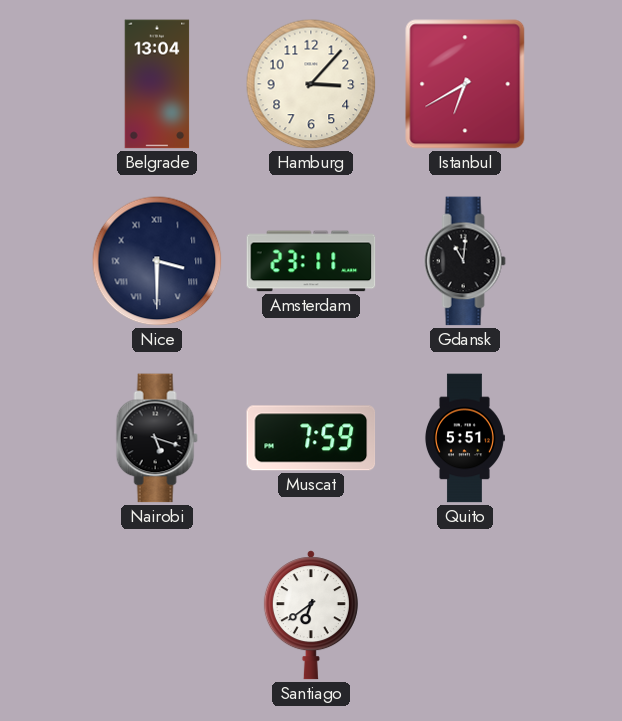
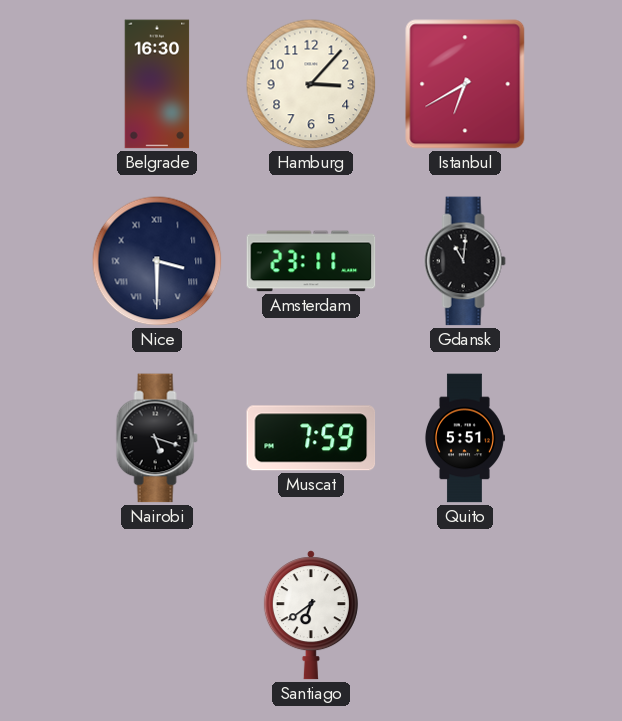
Belgrade: 13:04 -> 16:30
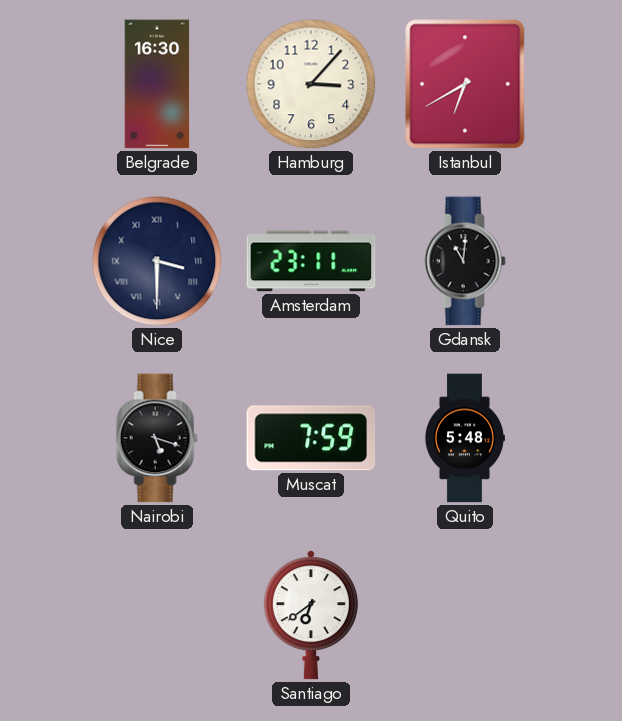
Quito: 5:51 -> 5:48
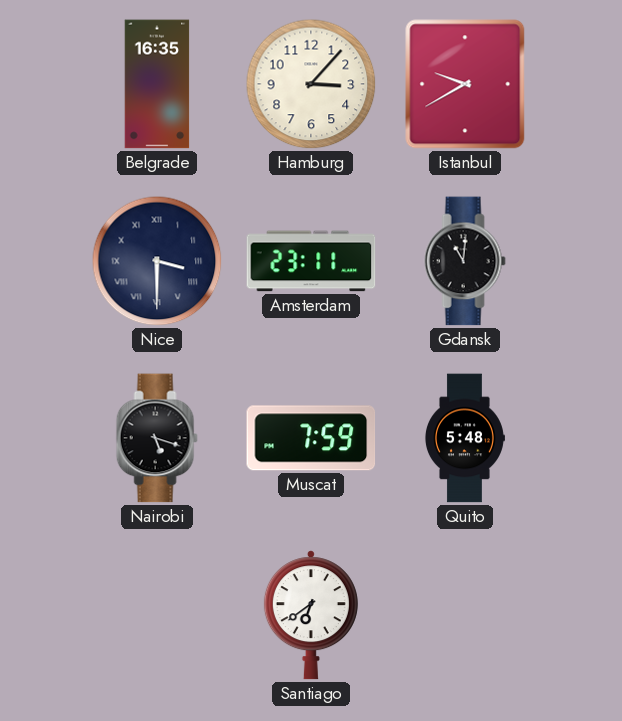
Belgrade: 16:30 -> 16:35
Istanbul: 6:40 -> 9:40
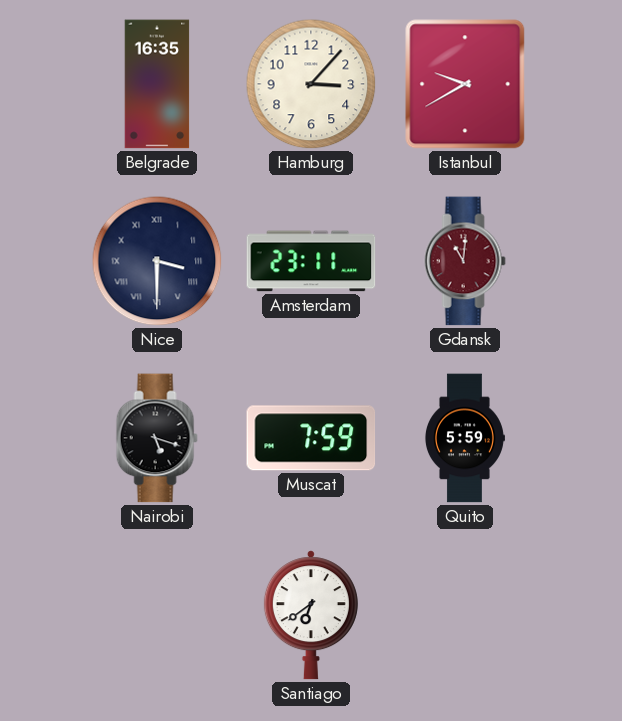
Gdansk dial: black -> burgundy
Quito: 5:48 -> 5:59
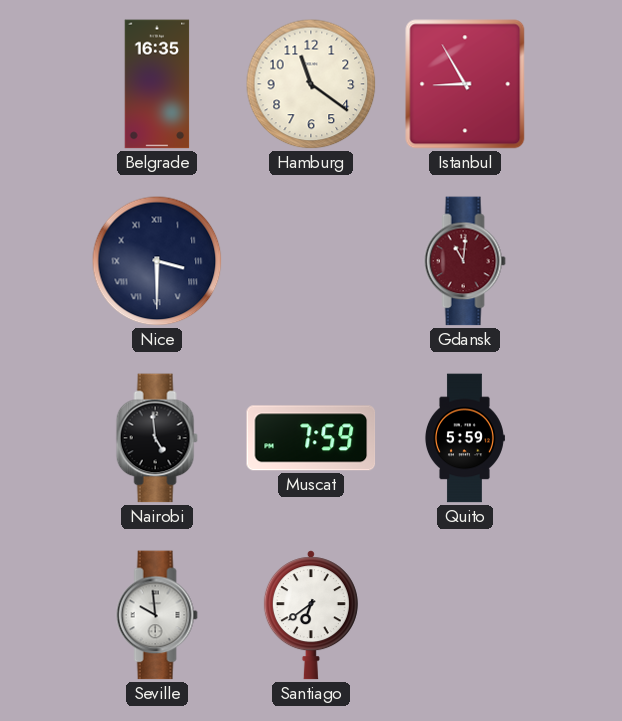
Hamburg: 3:07 -> 11:21
Istanbul: 9:40 -> 8:55
Amsterdam: 23:11 -> none
Nairobi: 5:18 -> 4:59
Seville: none -> 9:59
